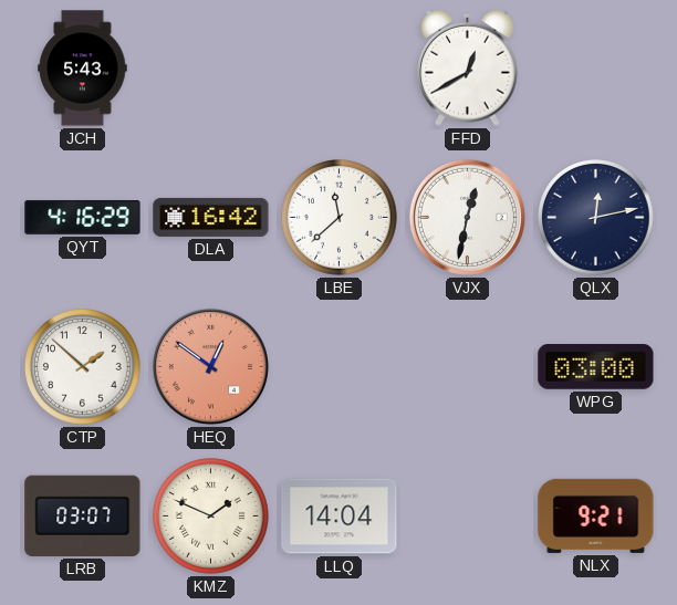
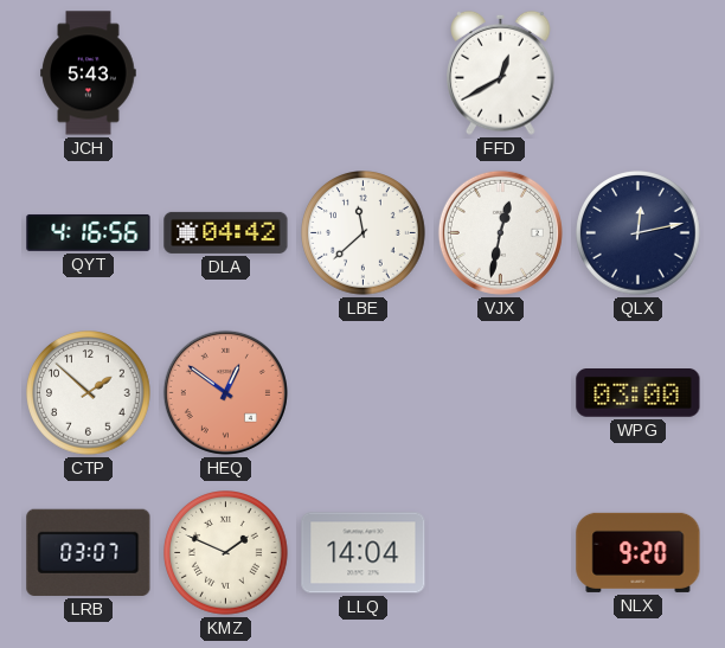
QYT: 4:16:29 -> 4:16:56
DLA: 16:42 -> 04:42
NLX: 9:21 -> 9:20
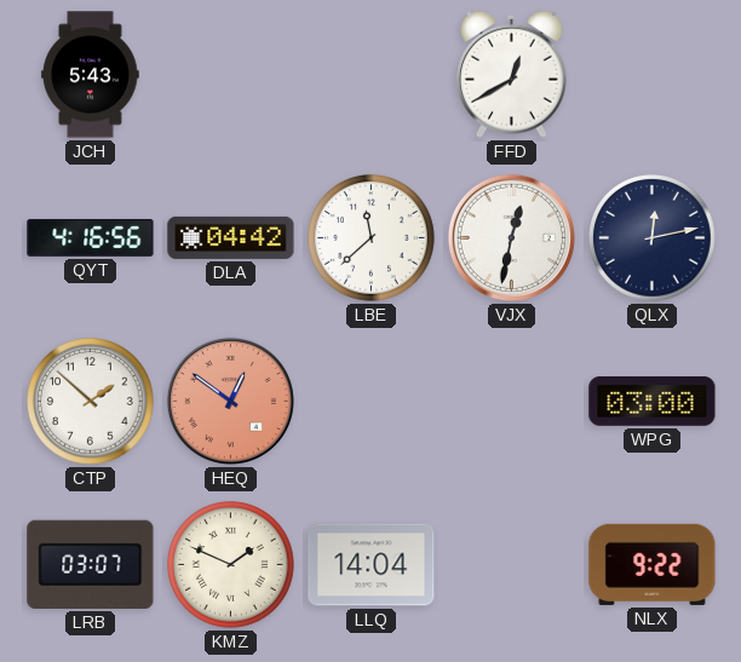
NLX: 9:20 -> 9:22
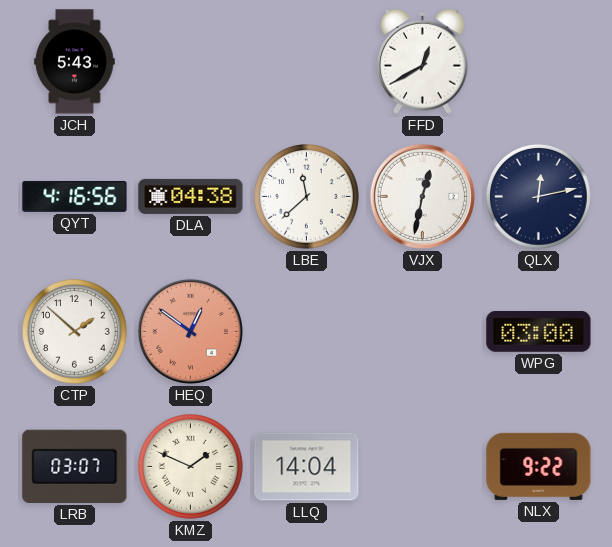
DLA: 04:42 -> 04:38
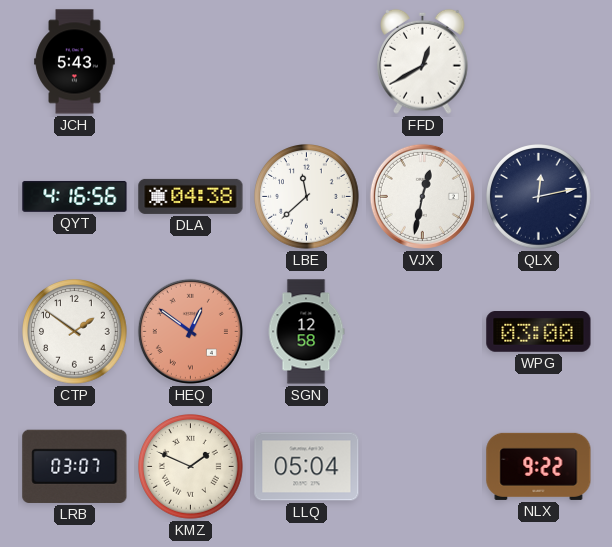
CTP: 1:52 -> 1:51
SGN: none -> 12:58
LLQ: 14:04 -> 05:04
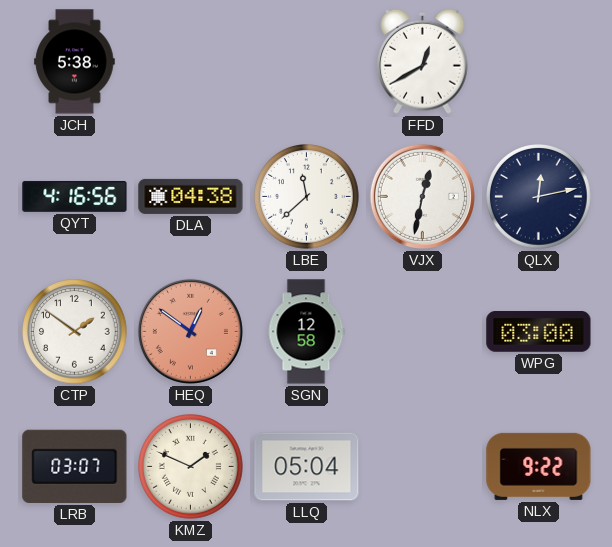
JCH: 5:43 -> 5:38
